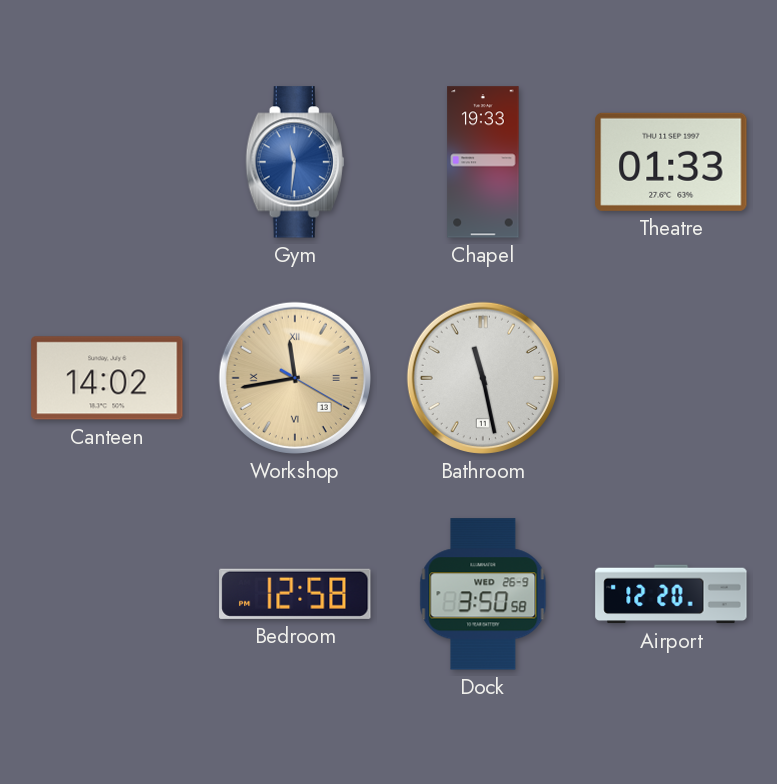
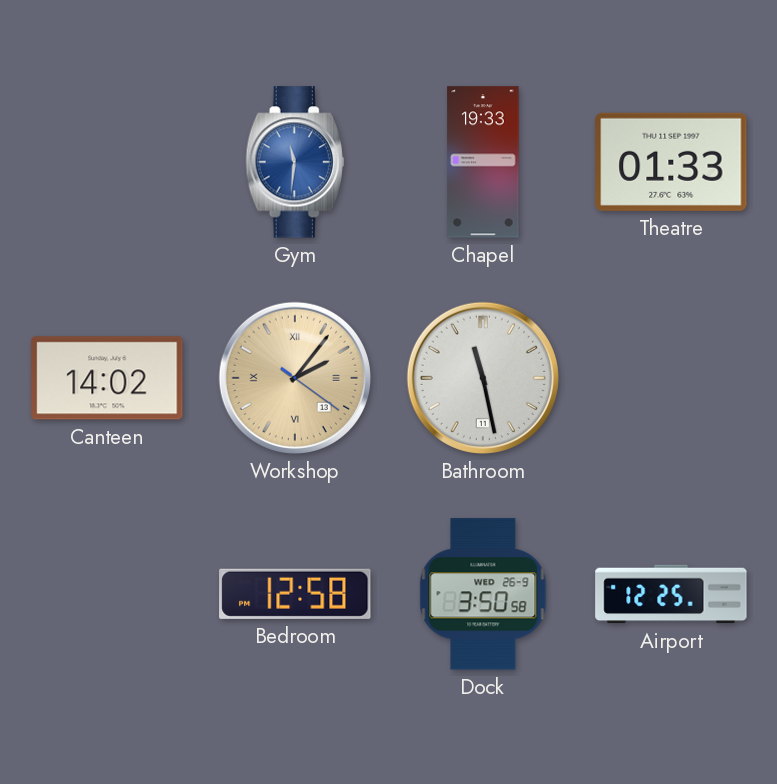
Workshop: 11:43 -> 2:06
Airport: 12:20 -> 12:25
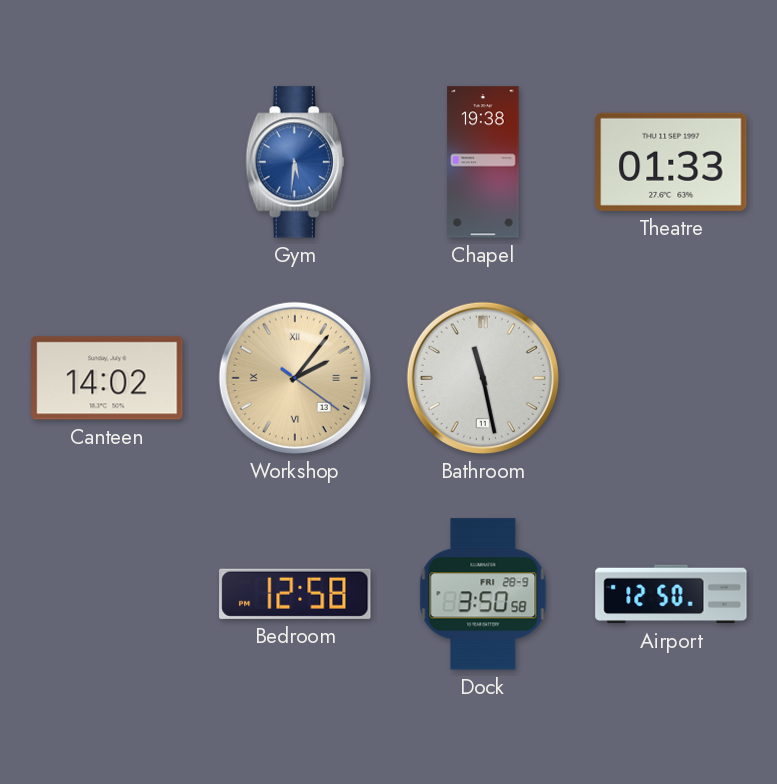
Gym: 11:31 -> 5:31
Chapel: 19:33 -> 19:38
Dock date: WED 26-9 -> FRI 28-9
Airport: 12:25 -> 12:50
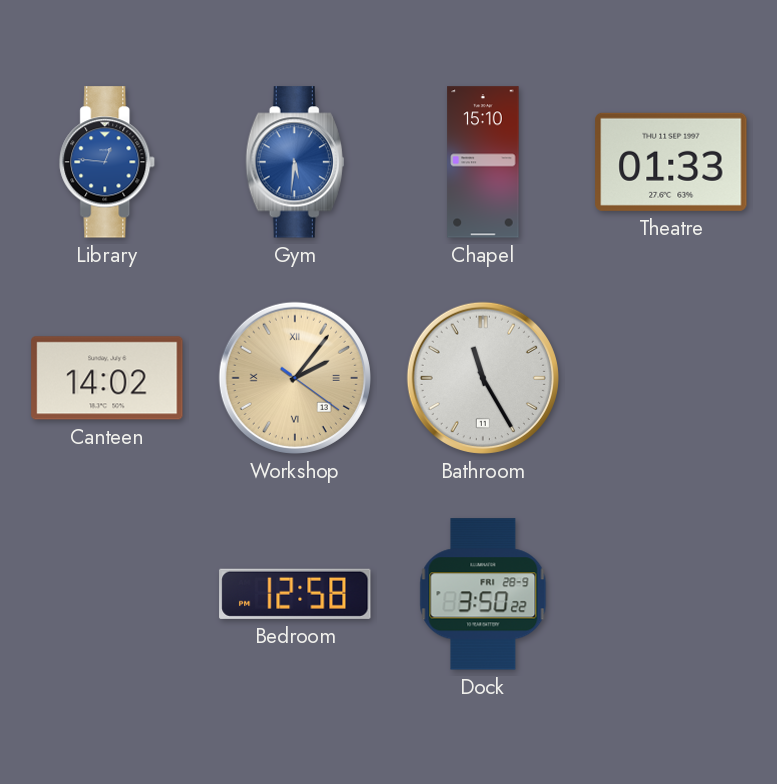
Library: none -> 12:46
Chapel: 19:38 -> 15:10
Bathroom: 11:28 -> 11:25
Dock: 3:50:58 -> 3:50:22
Airport: 12:50 -> none
